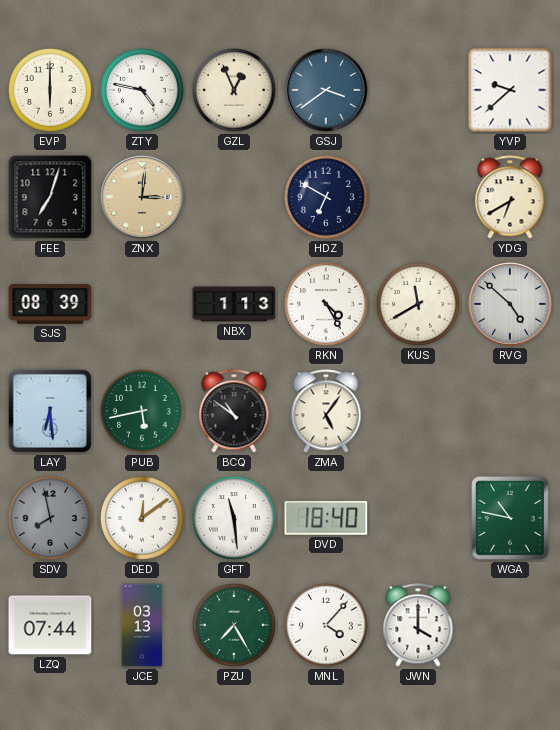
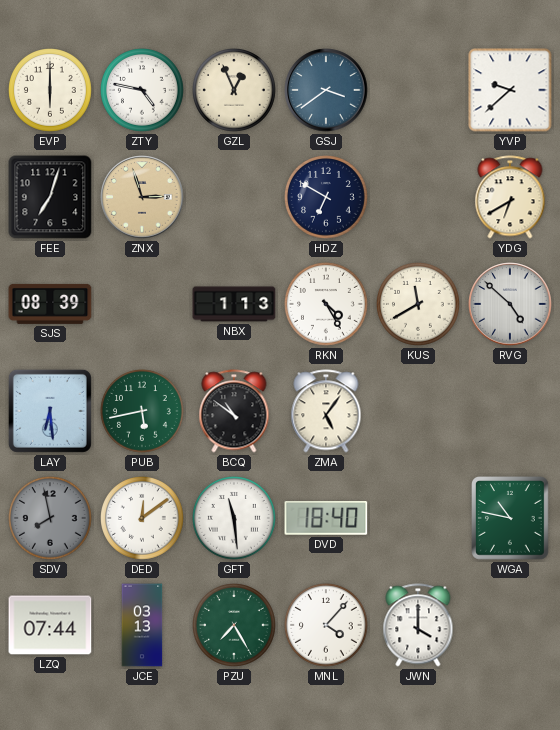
ZNX: 3:01 -> 2:57
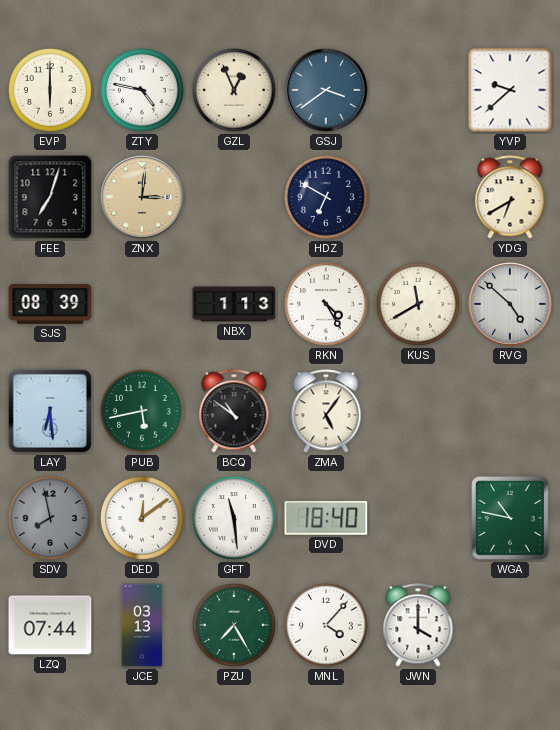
ZNX: 2:57 -> 3:01
